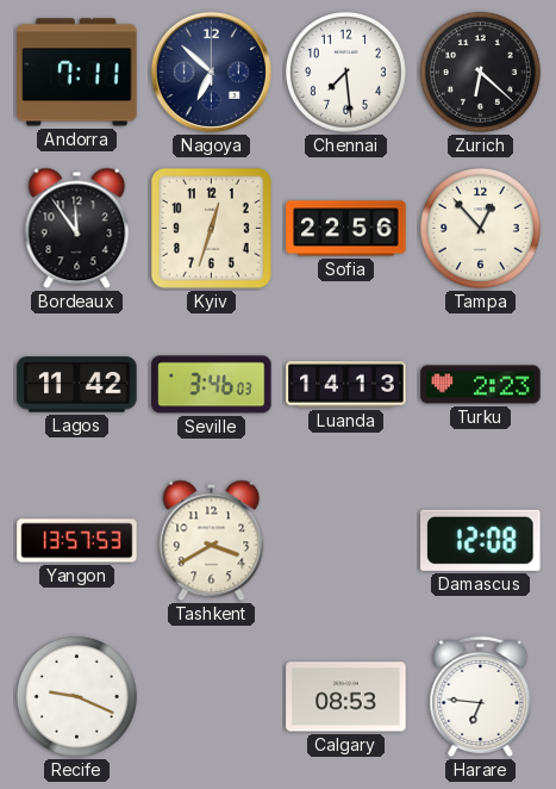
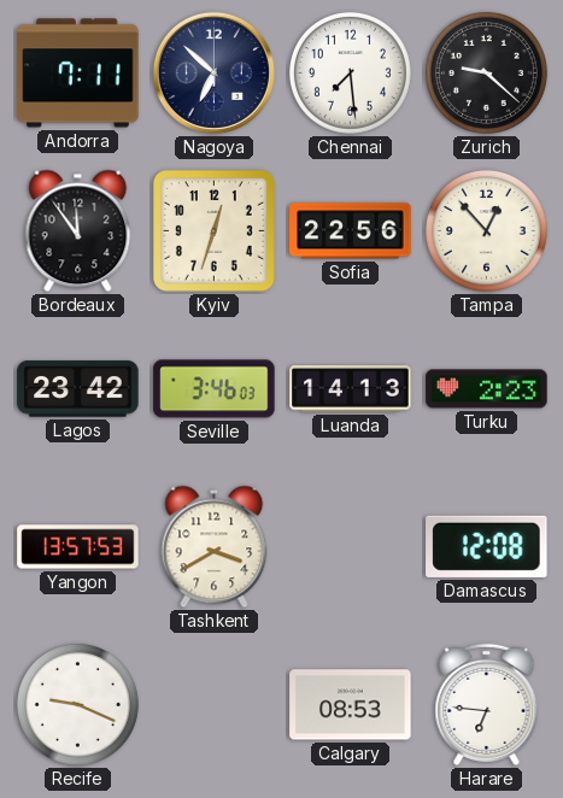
Zurich: 6:22 -> 9:22
Lagos: 11:42 -> 23:42
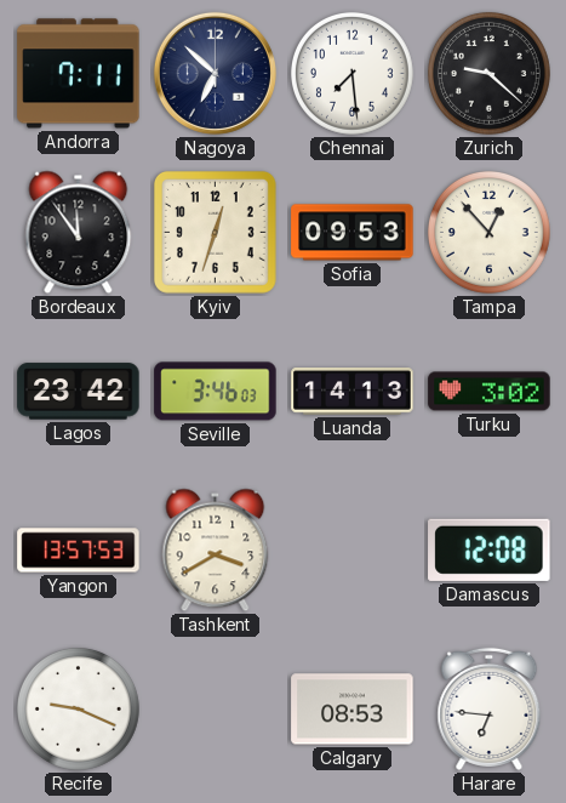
Sofia: 22:56 -> 09:53
Turku: 2:23 -> 3:02
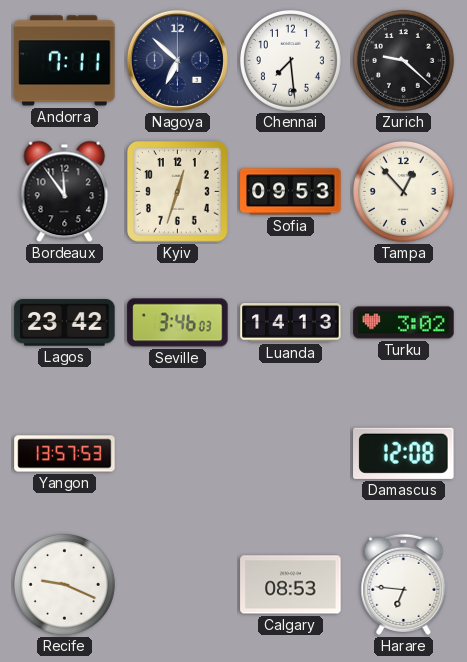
Tashkent: 3:40 -> none
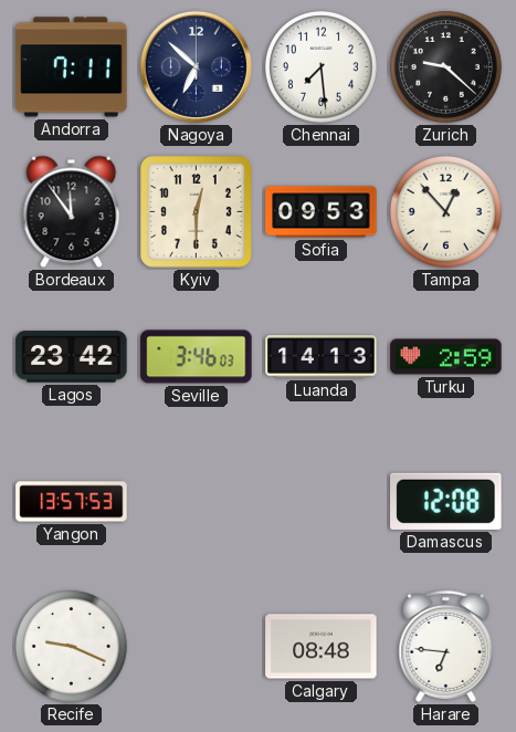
Kyiv: 12:33 -> 12:30
Turku: 3:02 -> 2:59
Calgary: 08:53 -> 08:48
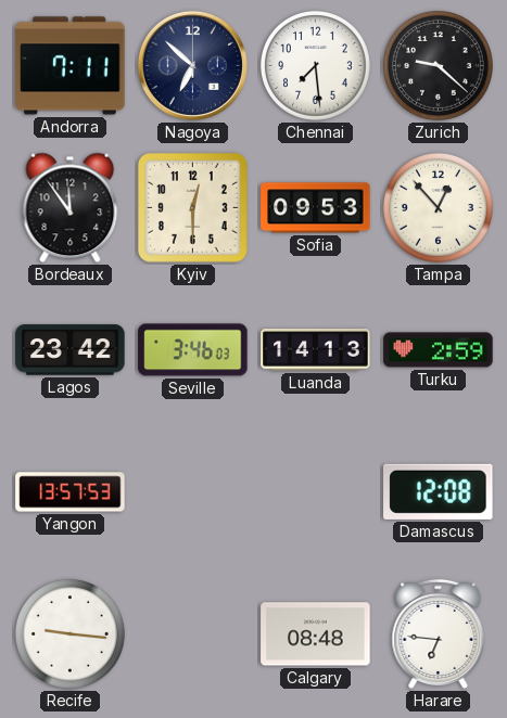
Recife: 9:19 -> 9:16
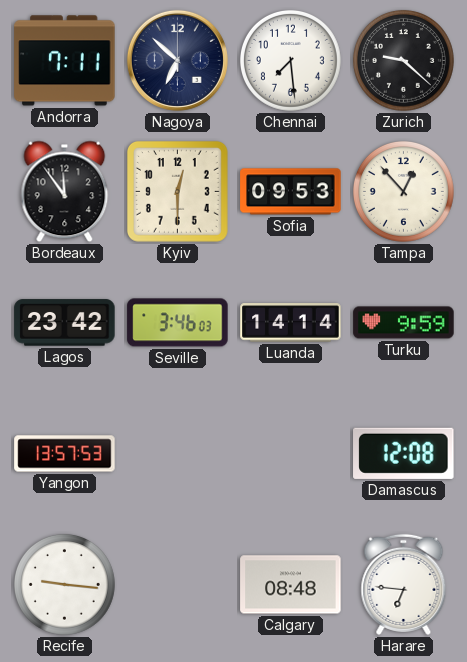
Luanda: 14:13 -> 14:14
Turku: 2:59 -> 9:59
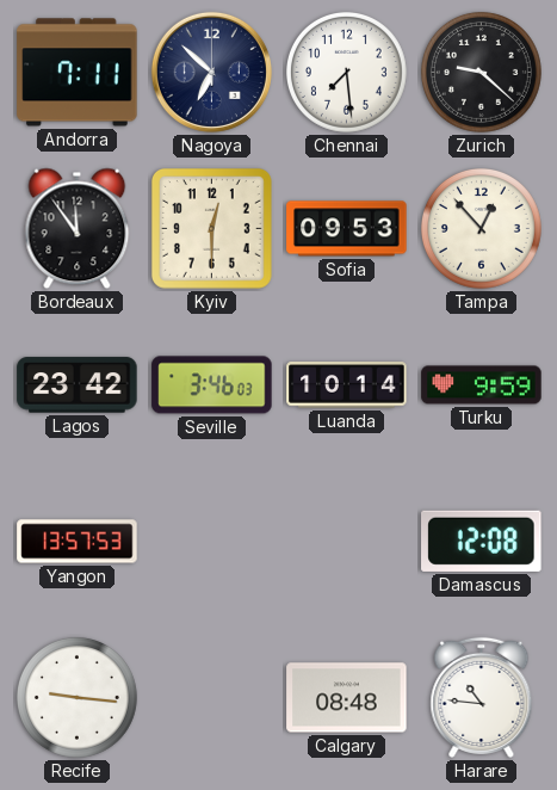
Luanda: 14:14 -> 10:14
Harare: 6:46 -> 10:46
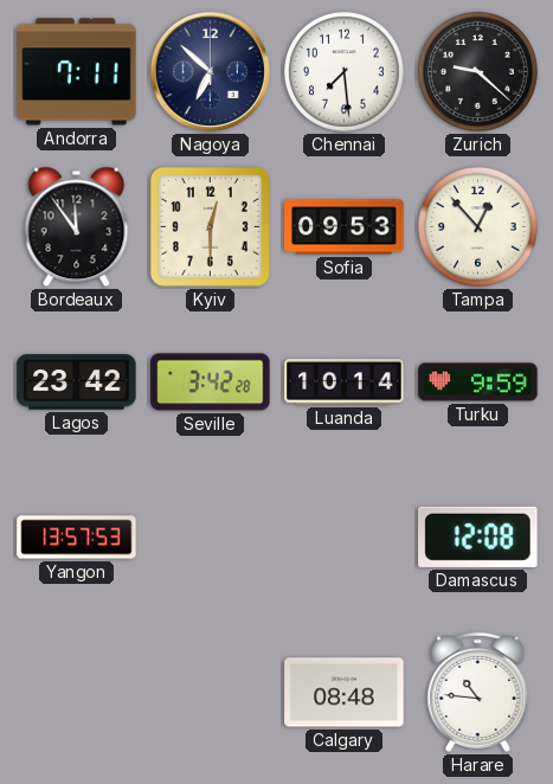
Seville: 3:46 -> 3:42
Recife: 9:16 -> none
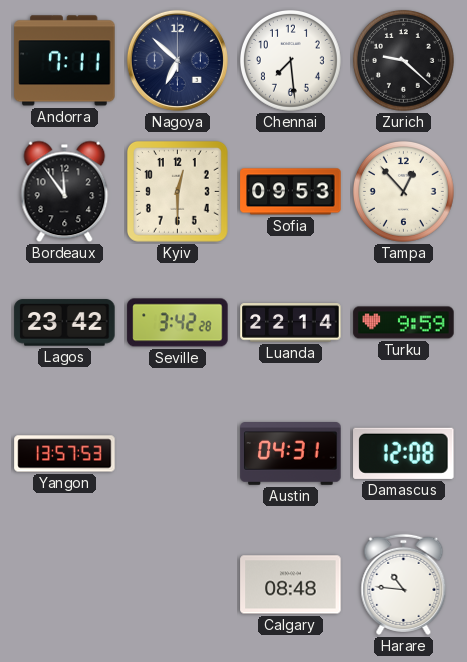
Luanda: 10:14 -> 22:14
Austin: none -> 04:31
